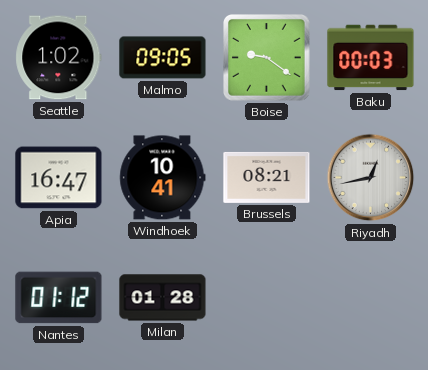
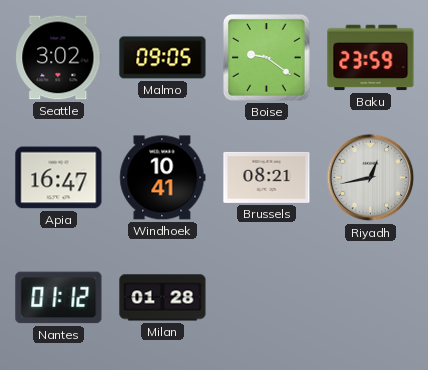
Seattle: 1:02 -> 3:02
Baku: 00:03 -> 23:59
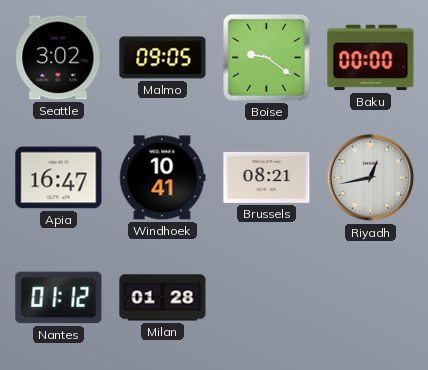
Baku: 23:59 -> 00:00
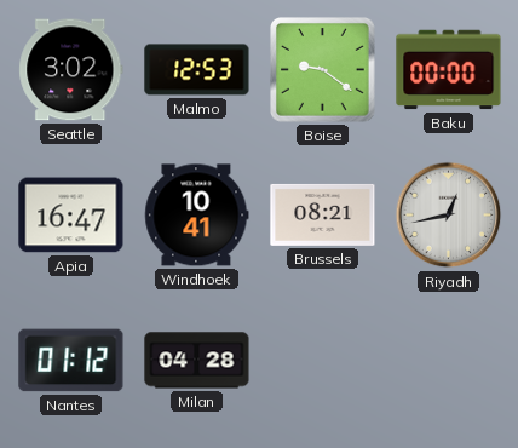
Malmo: 09:05 -> 12:53
Milan: 01:28 -> 04:28
